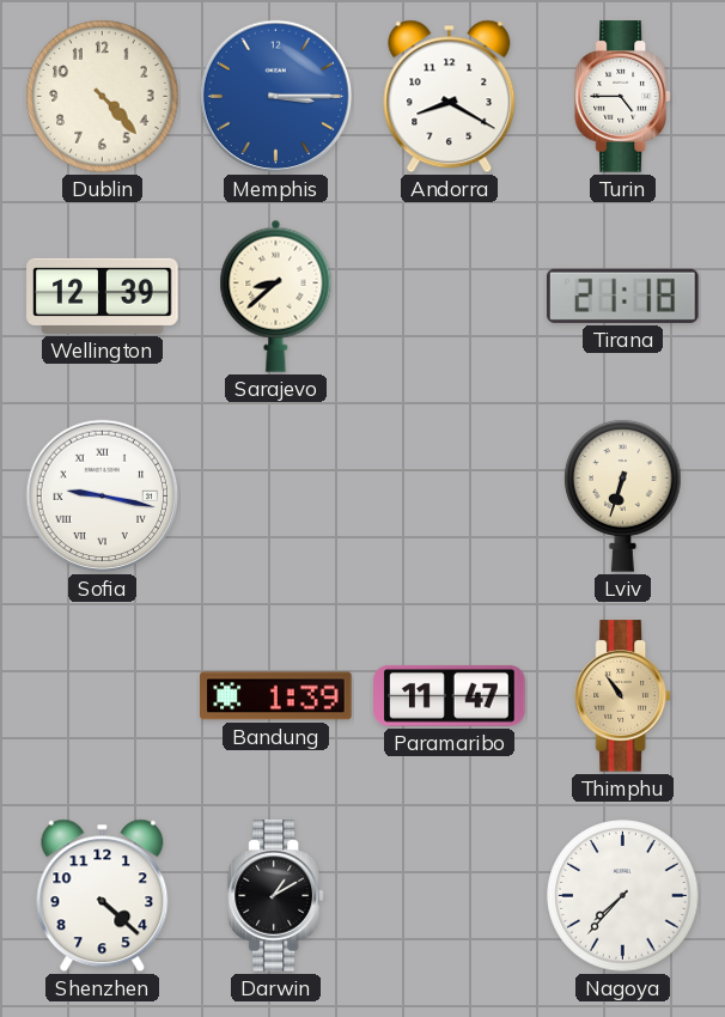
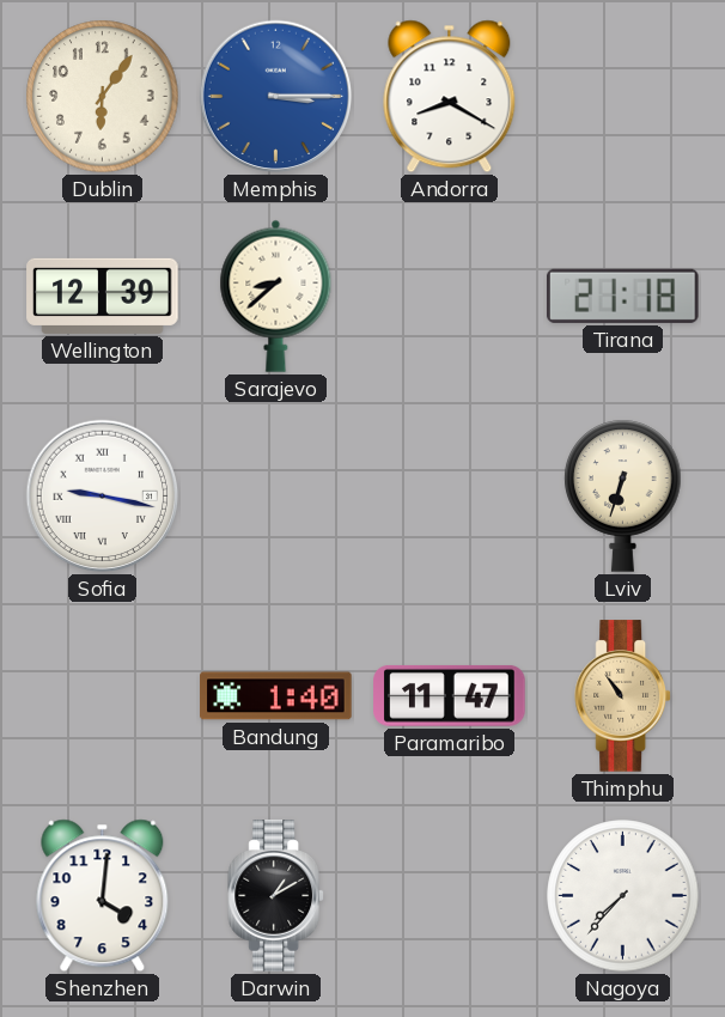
Dublin: 4:23 -> 6:06
Turin: 4:45 -> none
Bandung: 1:39 -> 1:40
Shenzhen: 4:22 -> 4:01
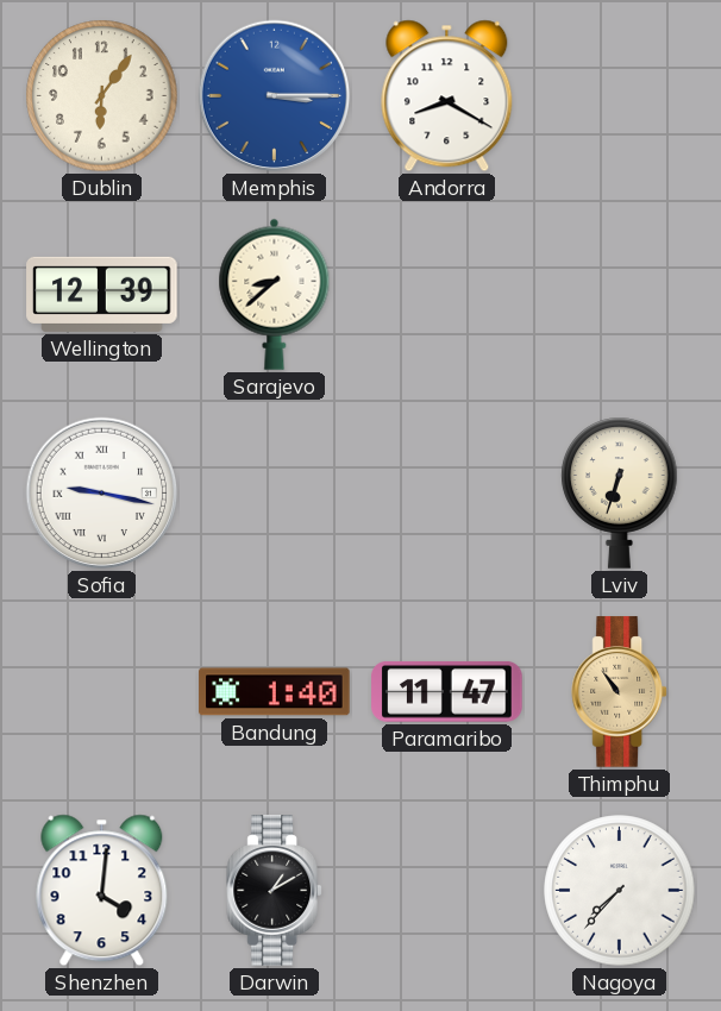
Tirana: 21:18 -> none
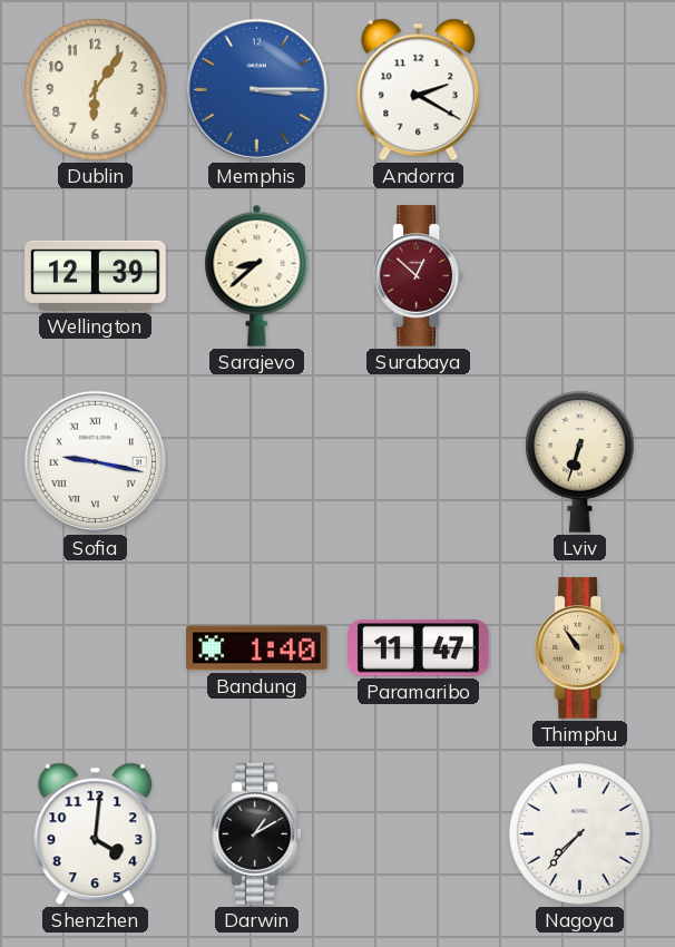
Andorra: 8:20 -> 2:20
Surabaya: none -> 12:52
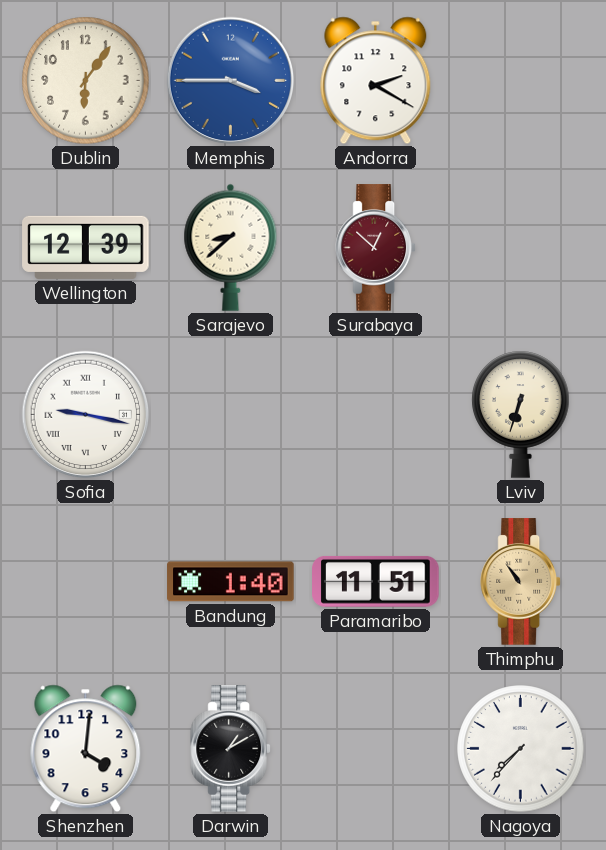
Memphis: 3:15 -> 3:45
Paramaribo: 11:47 -> 11:51
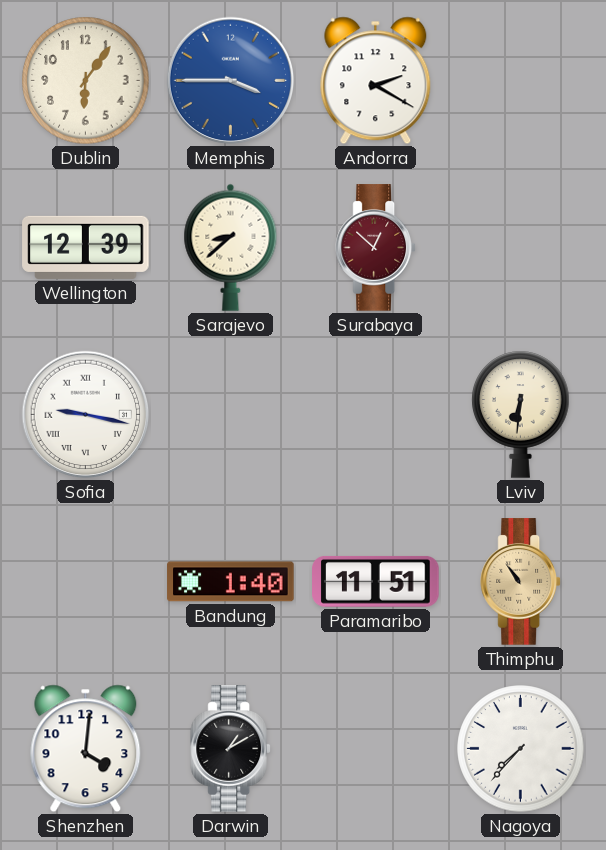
Lviv: 6:33 -> 6:31
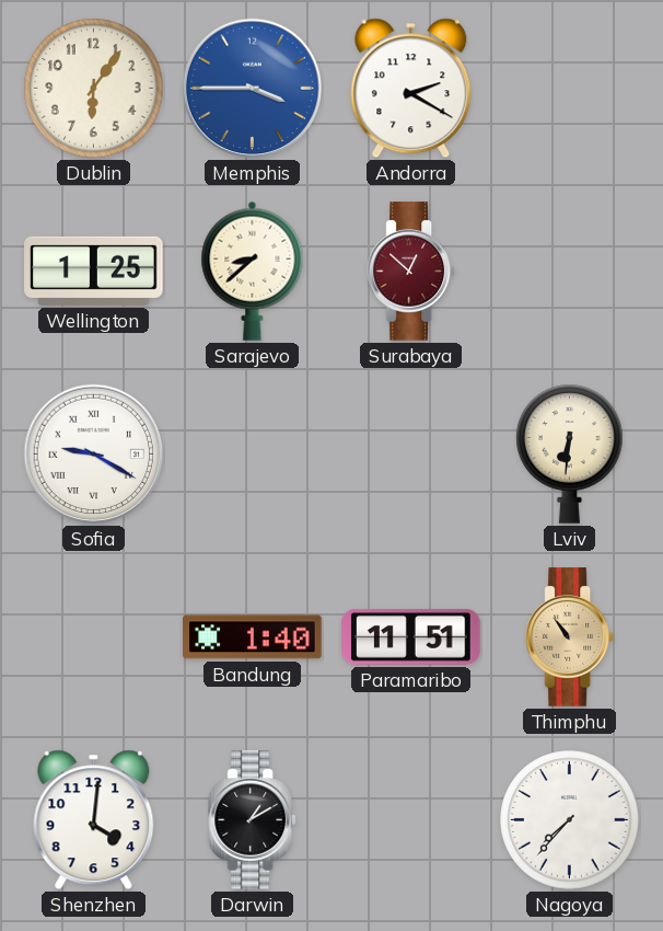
Wellington: 12:39 -> 1:25
Sofia: 9:17 -> 9:20
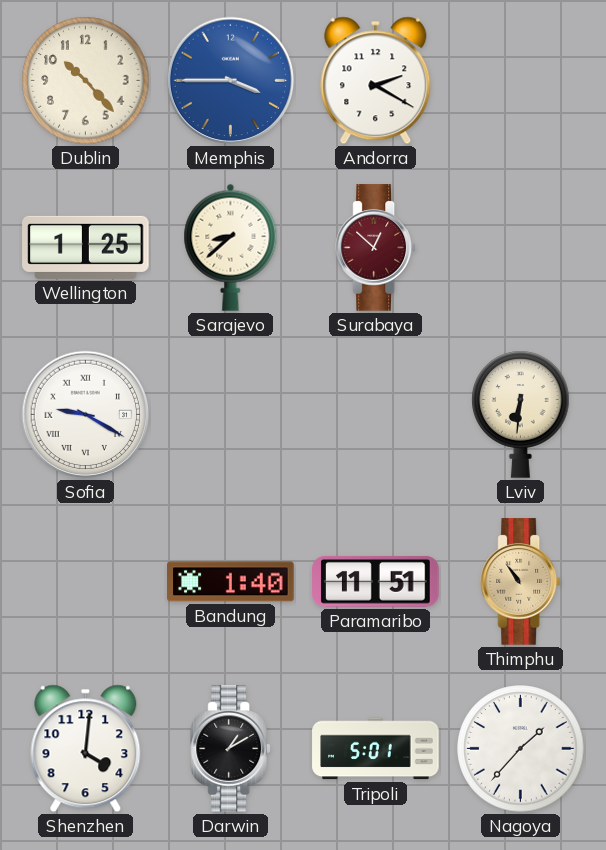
Dublin: 6:06 -> 10:23
Tripoli: none -> 5:01
Nagoya: 7:37 -> 1:37
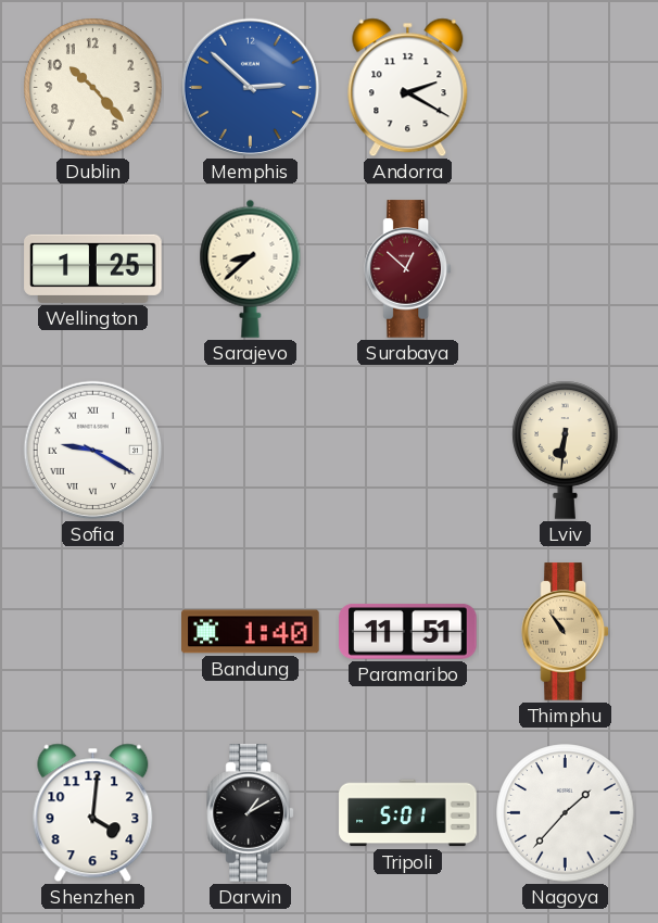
Memphis: 3:45 -> 2:52
